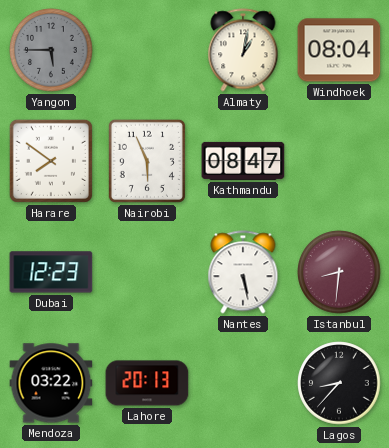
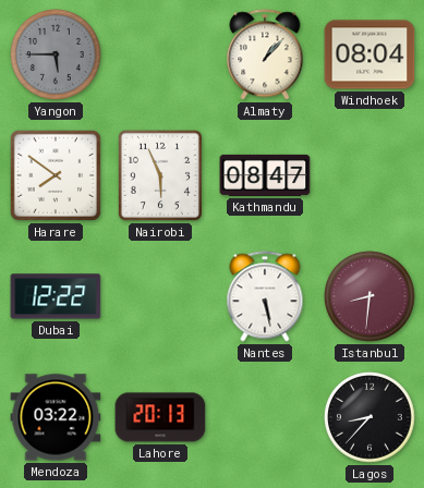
Almaty: 1:02 -> 1:07
Dubai: 12:23 -> 12:22
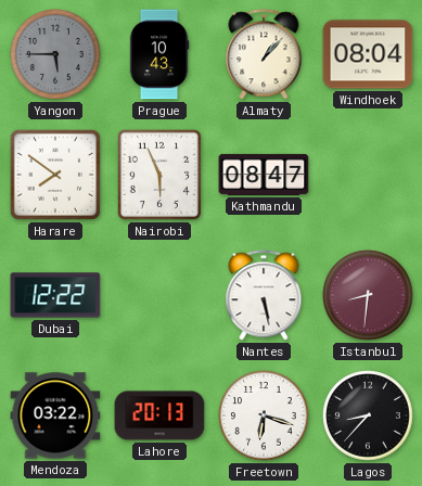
Prague: none -> 10:43
Freetown: none -> 6:18
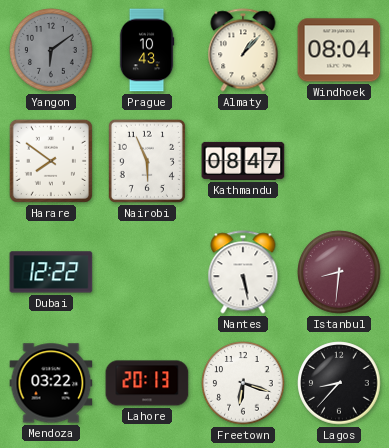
Yangon: 5:45 -> 6:09
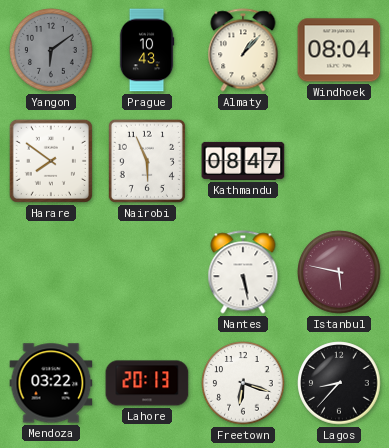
Dubai: 12:22 -> none
Istanbul: 8:31 -> 5:47
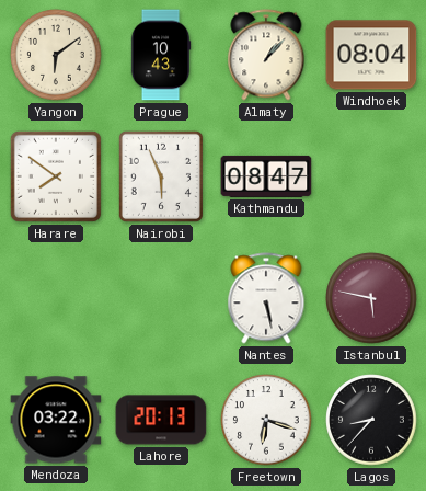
Yangon dial: grey -> cream
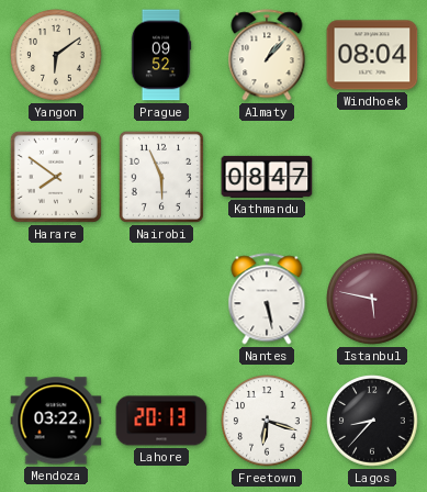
Prague: 10:43 -> 09:52
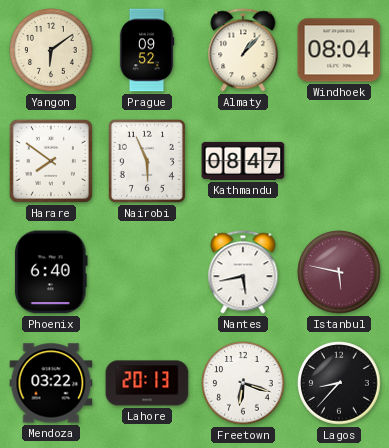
Phoenix: none -> 6:40
Nantes: 5:28 -> 5:43
